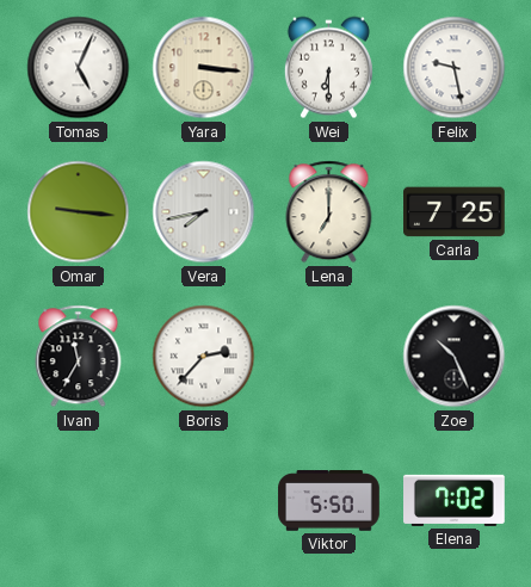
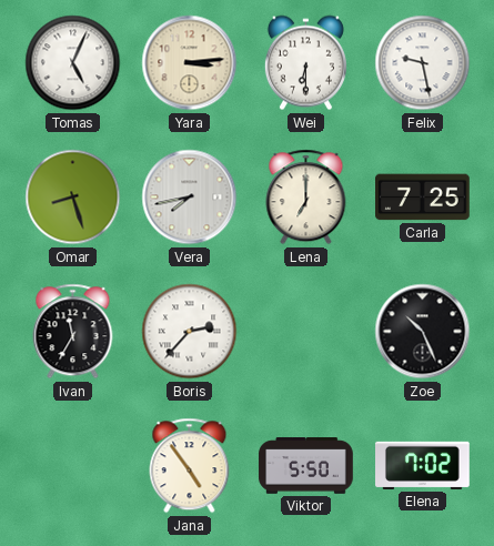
Yara: 3:16 -> 3:14
Omar: 9:16 -> 8:27
Jana: none -> 4:54
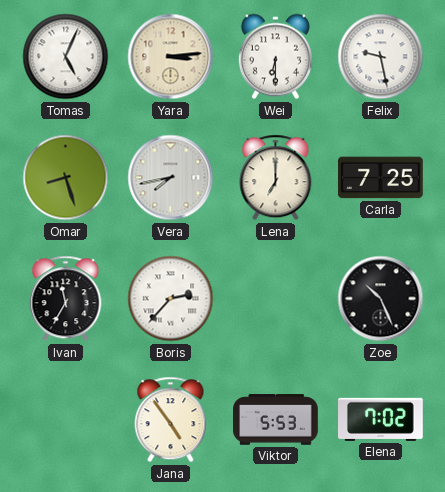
Viktor: 5:50 -> 5:53
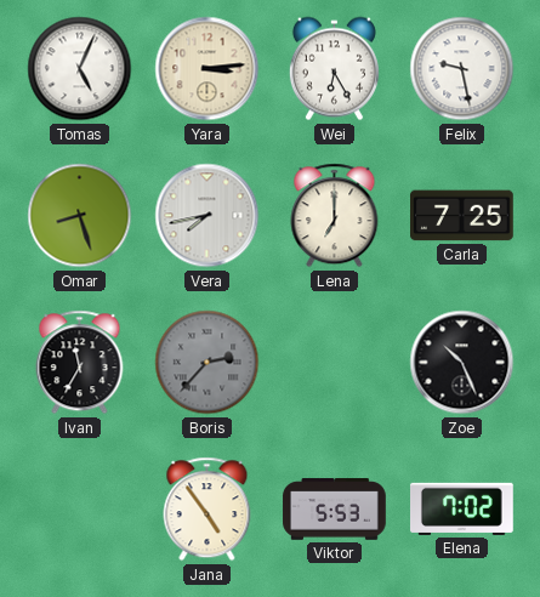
Wei: 6:30 -> 6:25
Boris dial: white -> grey
